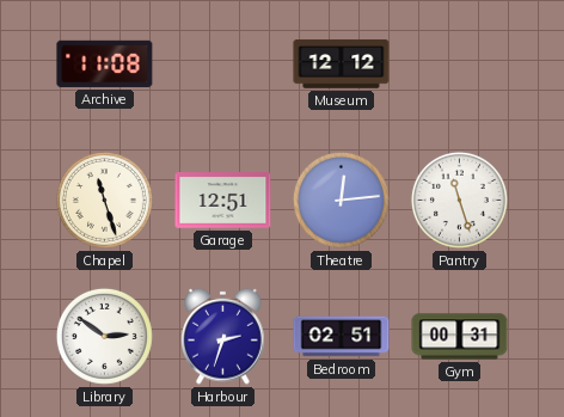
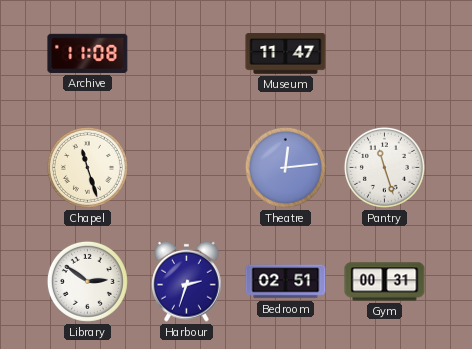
Museum: 12:12 -> 11:47
Garage: 12:51 -> none
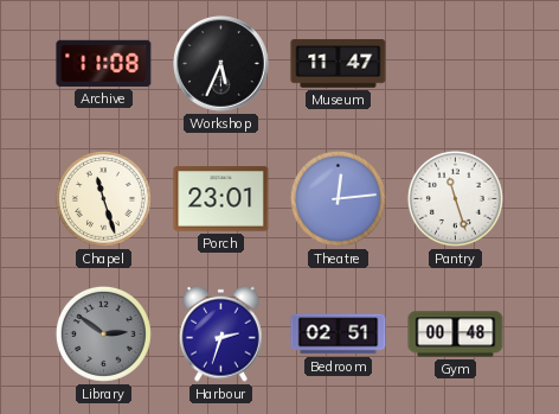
Workshop: none -> 5:34
Porch: none -> 23:01
Library dial: white -> grey
Gym: 00:31 -> 00:48
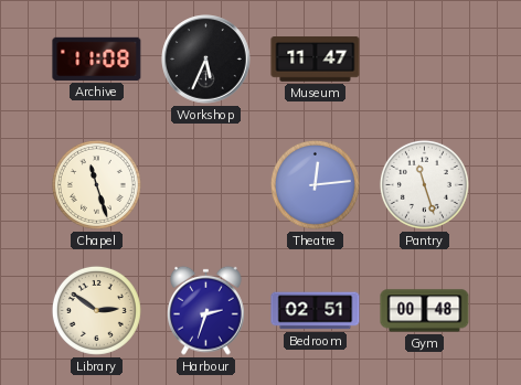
Porch: 23:01 -> none
Library dial: grey -> cream
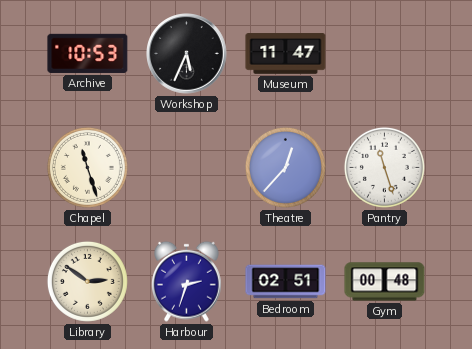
Archive: 11:08 -> 10:53
Theatre: 12:14 -> 12:37
